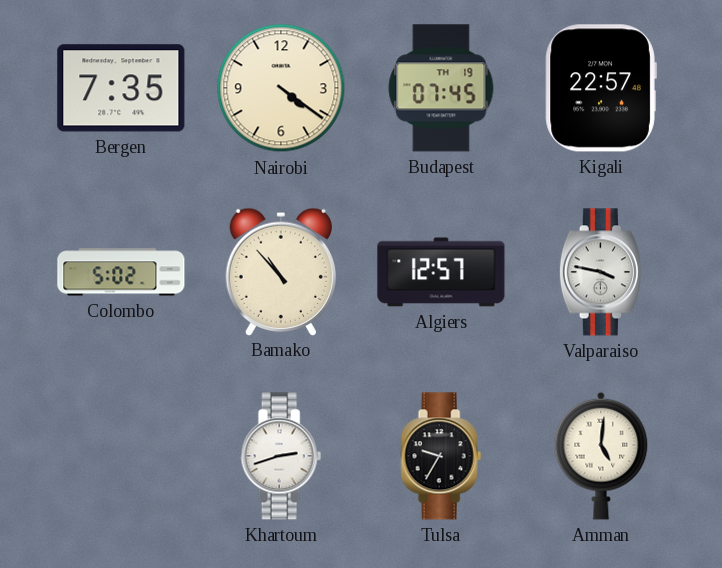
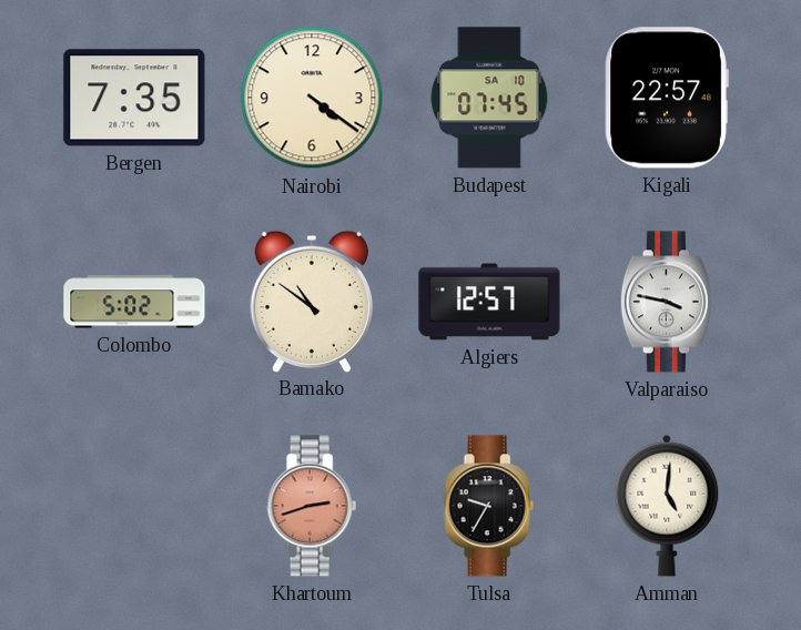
Budapest date: TH 19 -> SA 10
Bamako: 10:53 -> 10:51
Khartoum dial: white -> salmon
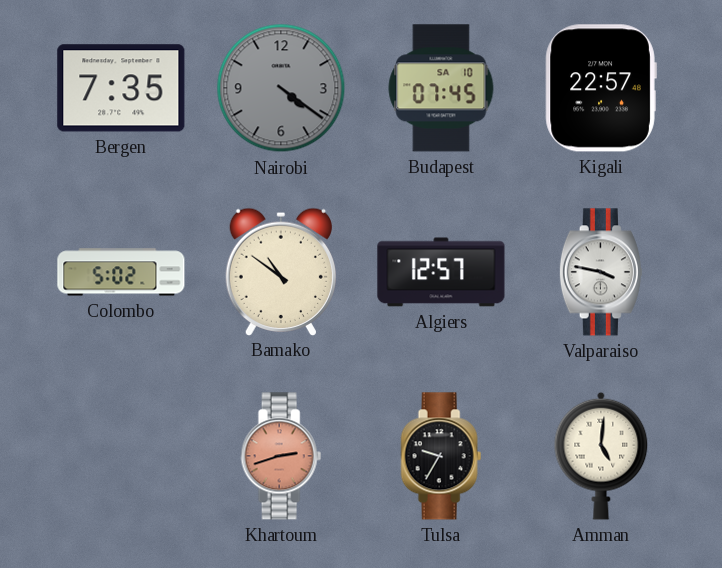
Nairobi dial: cream -> grey
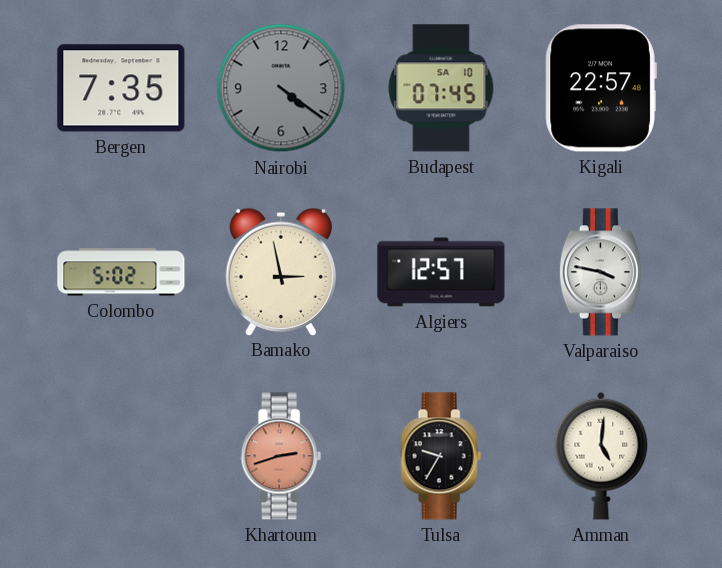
Bamako: 10:51 -> 2:58
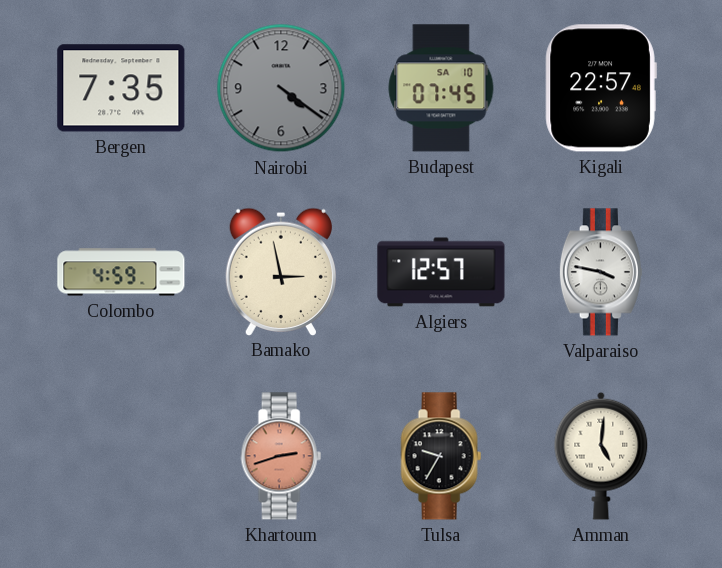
Colombo: 5:02 -> 4:59
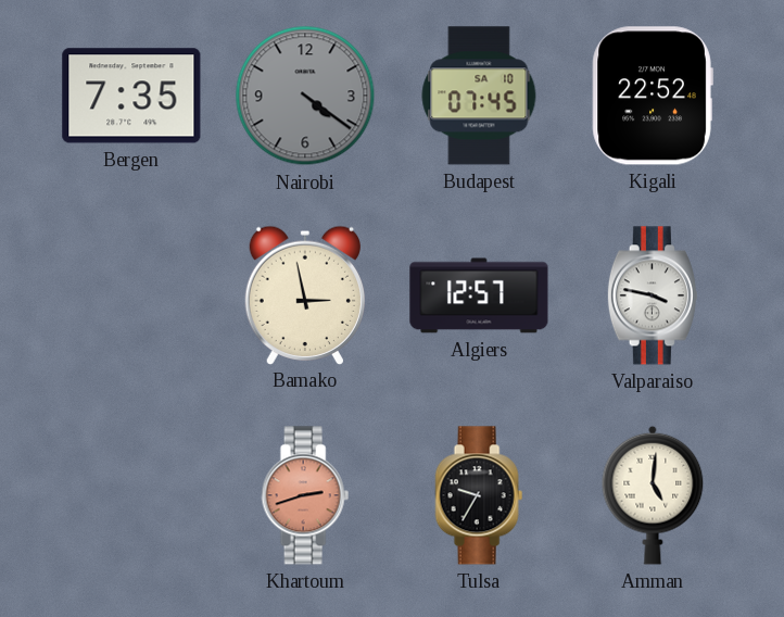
Kigali: 22:57 -> 22:52
Colombo: 4:59 -> none
